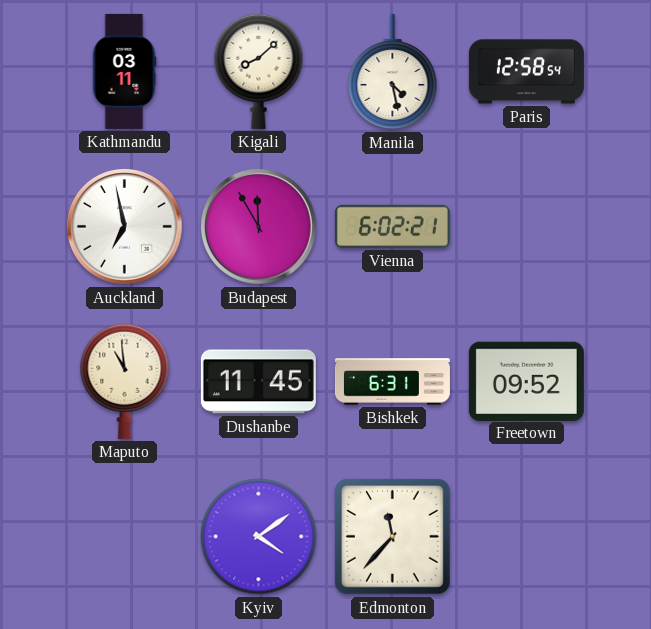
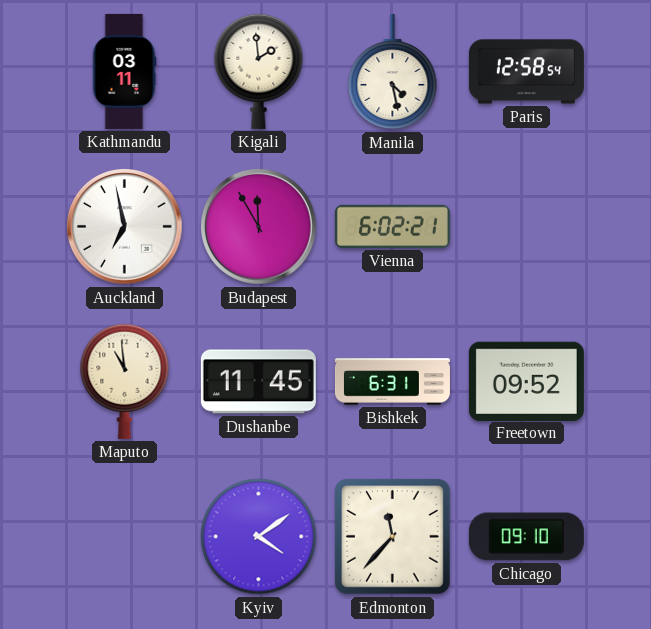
Kigali: 8:08 -> 1:59
Chicago: none -> 09:10
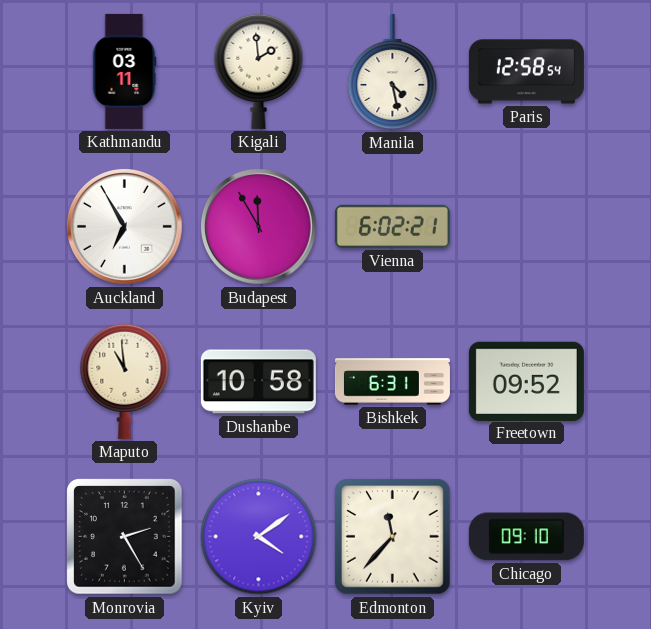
Auckland: 6:58 -> 6:55
Dushanbe: 11:45 -> 10:58
Monrovia: none -> 2:25
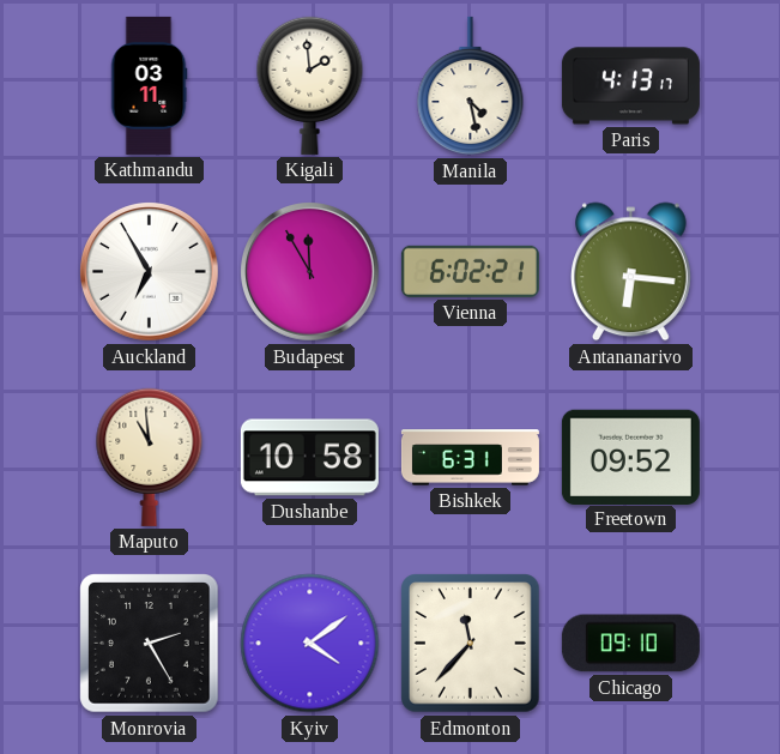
Paris: 12:58 -> 4:13
Antananarivo: none -> 6:16
